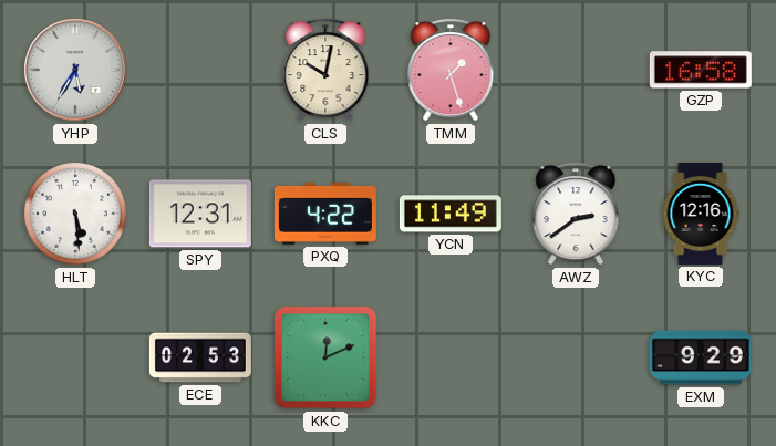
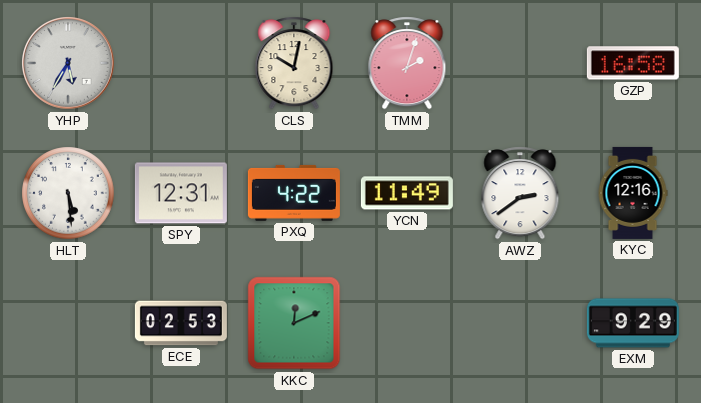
TMM: 1:27 -> 2:03
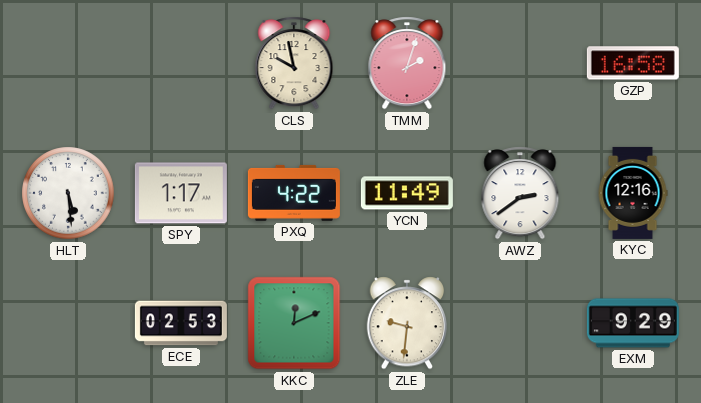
YHP: 5:35 -> none
CLS: 10:02 -> 9:58
SPY: 12:31 -> 1:17
ZLE: none -> 9:31
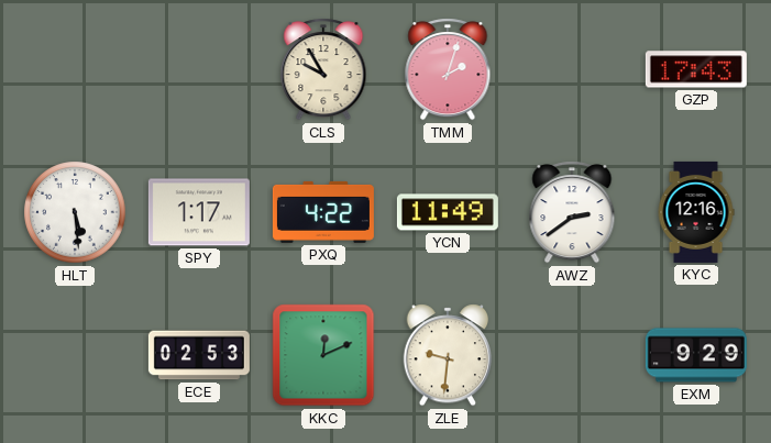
CLS: 9:58 -> 9:55
GZP: 16:58 -> 17:43
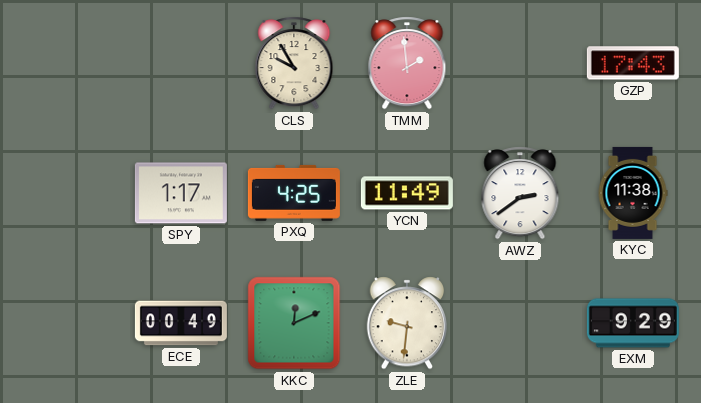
TMM: 2:03 -> 1:59
HLT: 5:29 -> none
PXQ: 4:22 -> 4:25
KYC: 12:16 -> 11:38
ECE: 02:53 -> 00:49
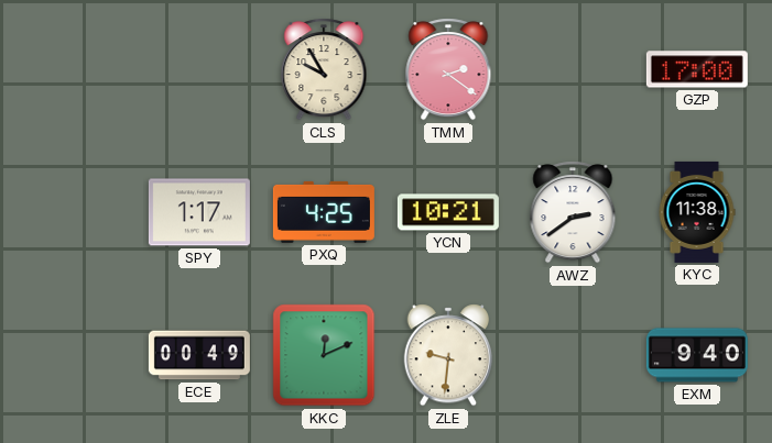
TMM: 1:59 -> 2:21
GZP: 17:43 -> 17:00
YCN: 11:49 -> 10:21
EXM: 9:29 -> 9:40
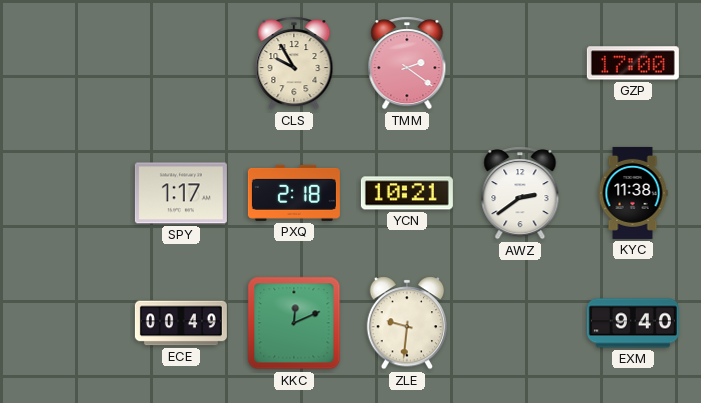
PXQ: 4:25 -> 2:18
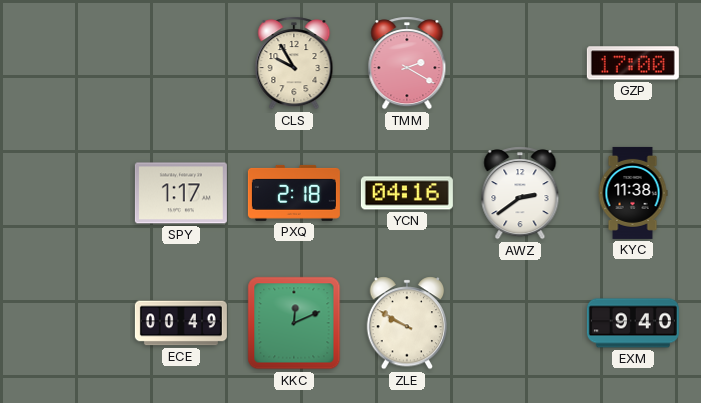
TMM: 2:21 -> 2:20
YCN: 10:21 -> 04:16
ZLE: 9:31 -> 9:50
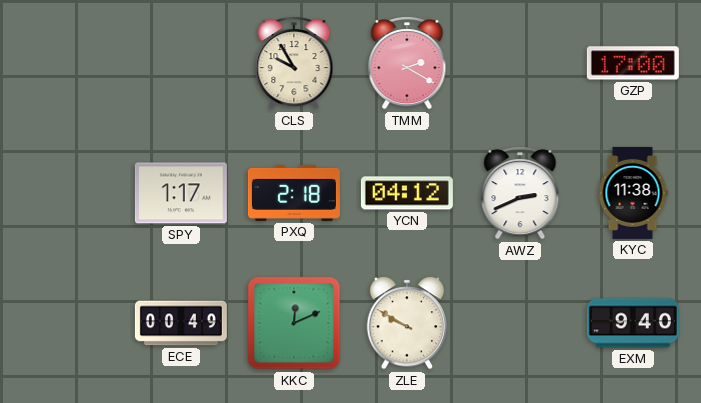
YCN: 04:16 -> 04:12
AWZ: 2:39 -> 2:41
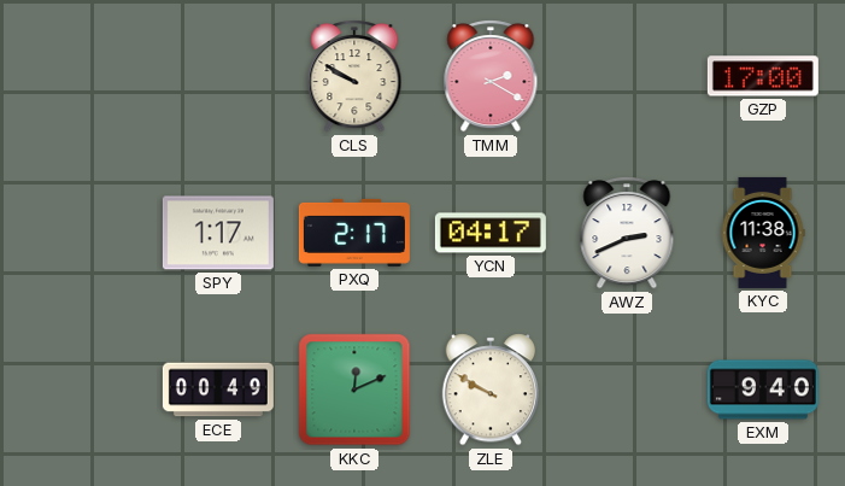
CLS: 9:55 -> 9:50
PXQ: 2:18 -> 2:17
YCN: 04:12 -> 04:17
